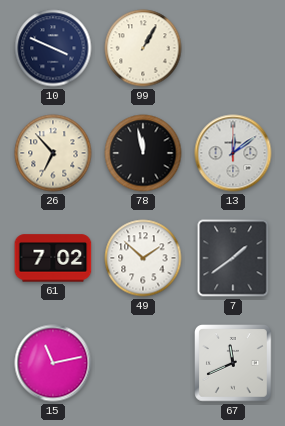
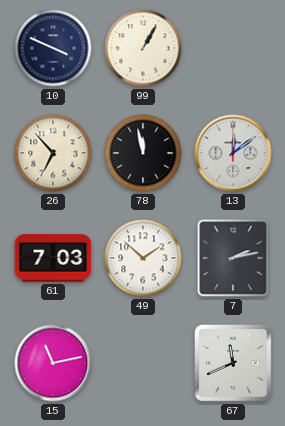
61: 7:02 -> 7:03
7: 1:39 -> 2:13
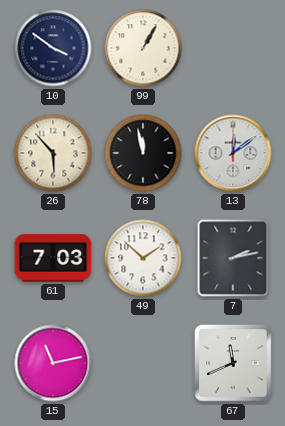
10: 3:49 -> 3:51
26: 6:53 -> 5:53
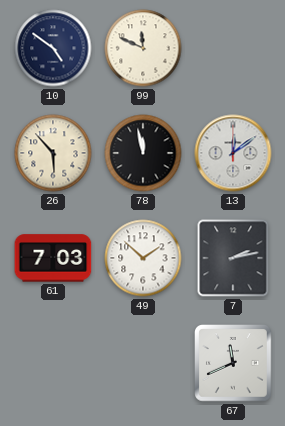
10: 3:51 -> 4:51
99: 1:05 -> 11:49
15: 11:13 -> none
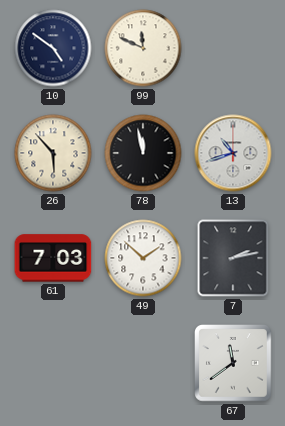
13: 12:09 -> 10:42
67: 11:41 -> 11:39
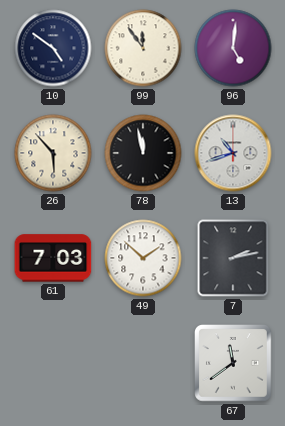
99: 11:49 -> 11:54
96: none -> 5:01
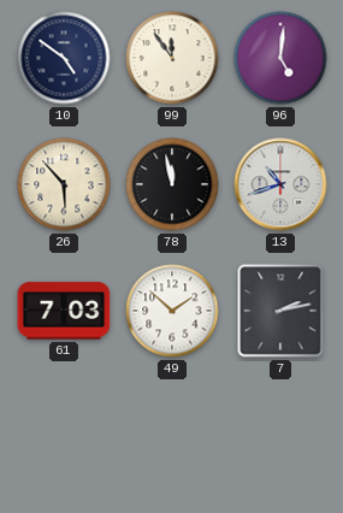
67: 11:39 -> none
